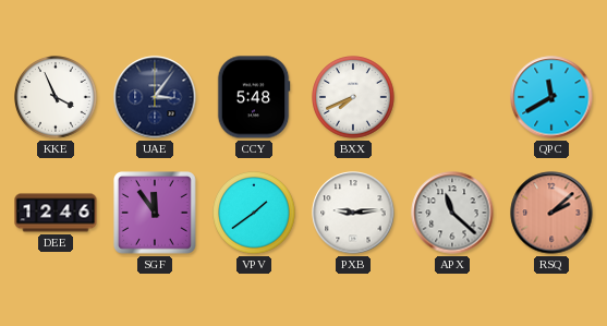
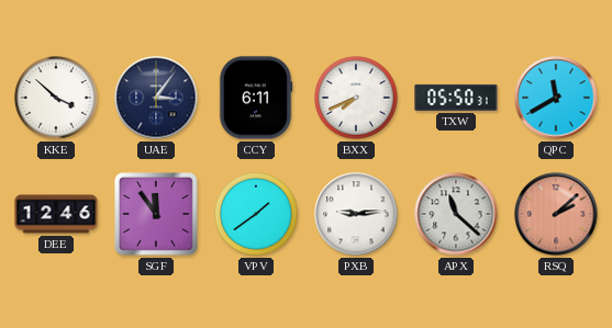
KKE: 3:56 -> 3:52
CCY: 5:48 -> 6:11
TXW: none -> 05:50
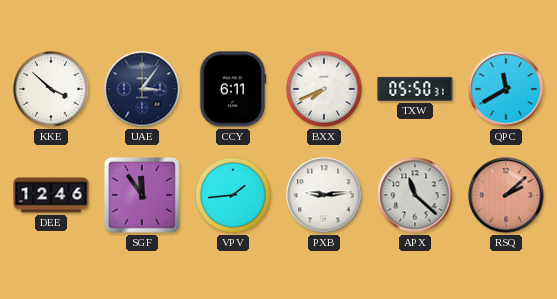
VPV: 1:39 -> 1:44
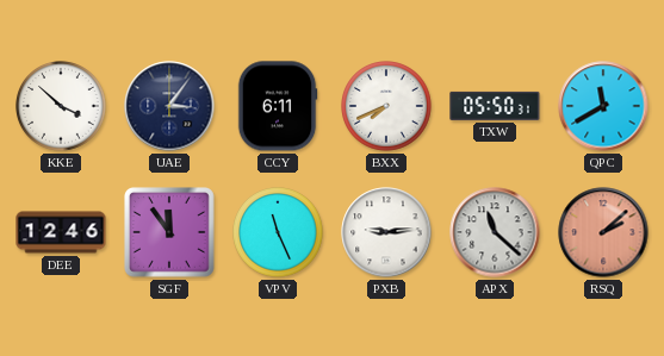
VPV: 1:44 -> 11:26
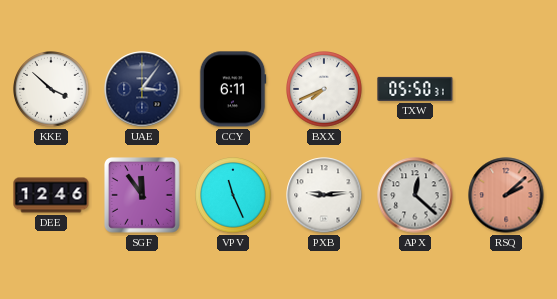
QPC: 11:40 -> none
APX: 11:22 -> 12:22
